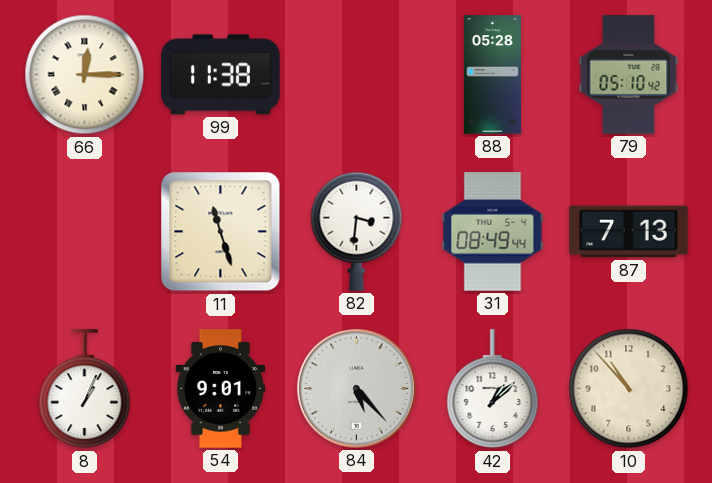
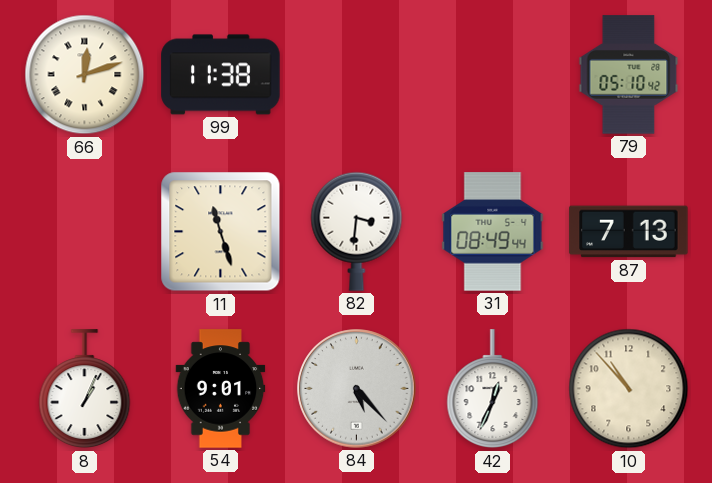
66: 12:15 -> 12:12
88: 05:28 -> none
42: 1:08 -> 12:34
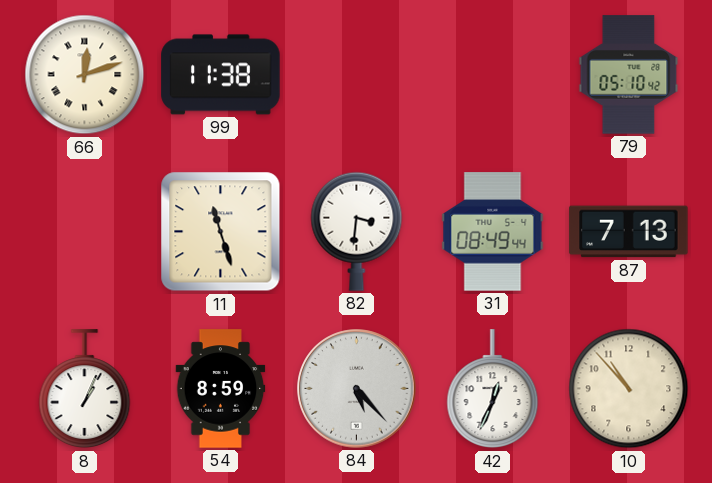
54: 9:01 -> 8:59
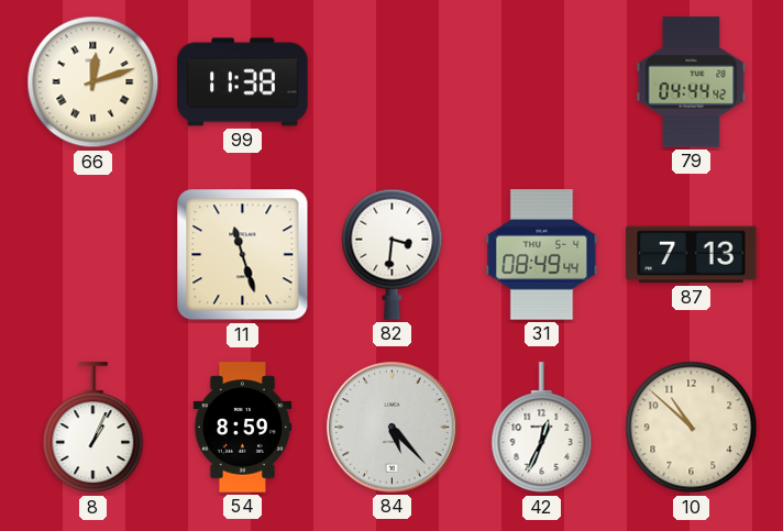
79: 05:10 -> 04:44
10: 10:53 -> 10:52
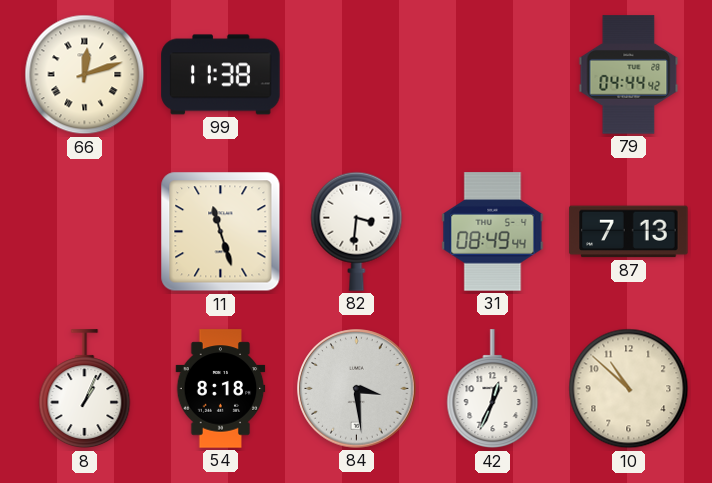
54: 8:59 -> 8:18
84: 5:23 -> 3:29
